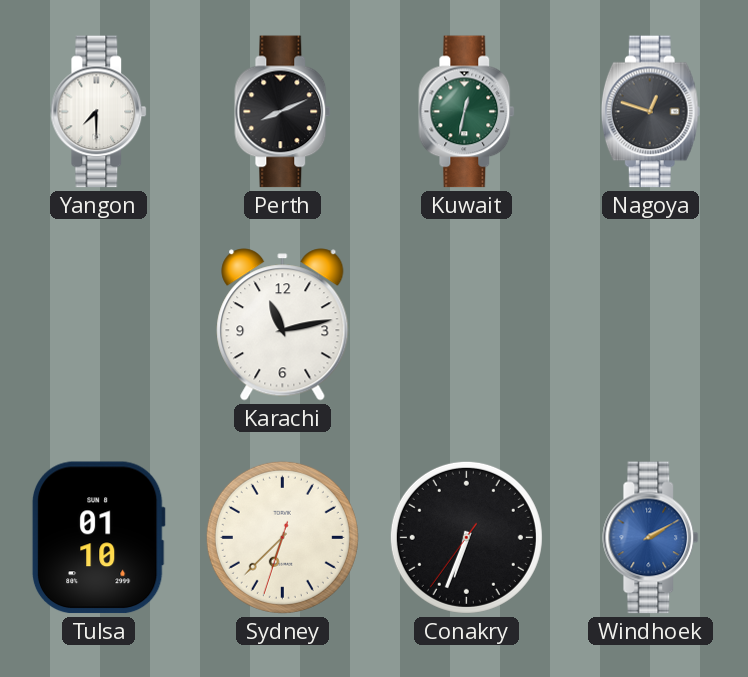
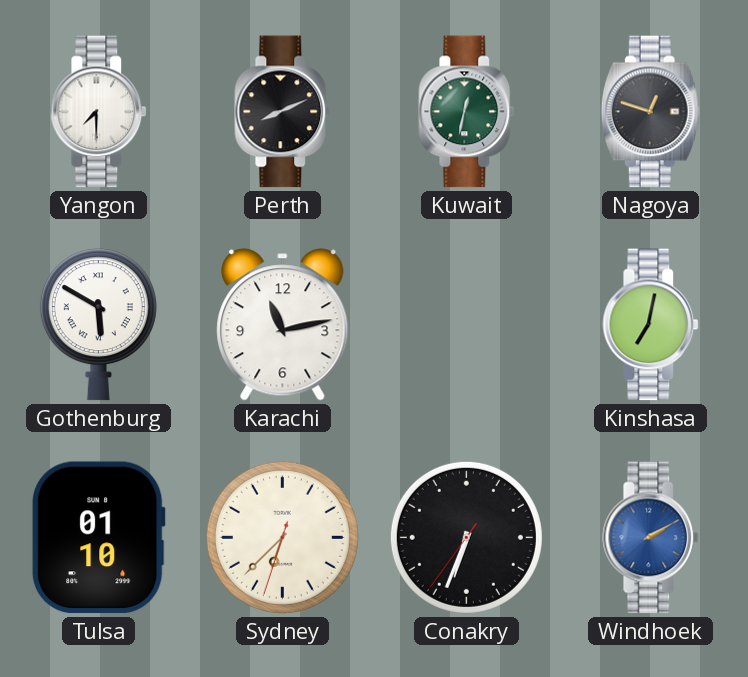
Gothenburg: none -> 5:50
Kinshasa: none -> 7:02
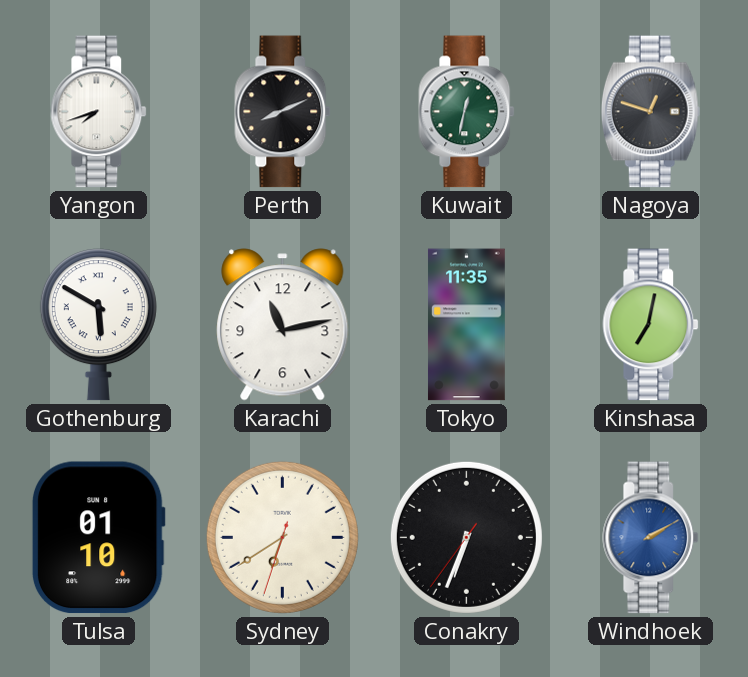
Yangon: 7:30 -> 7:42
Tokyo: none -> 11:35
Sydney: 6:37 -> 6:39
